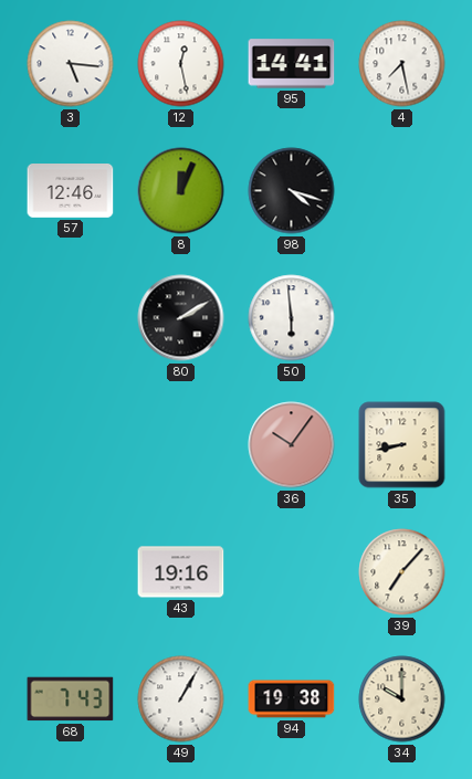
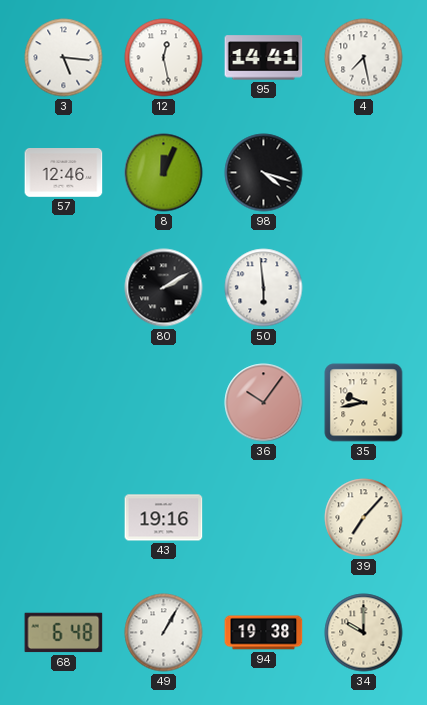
35: 8:43 -> 9:43
68: 7:43 -> 6:48
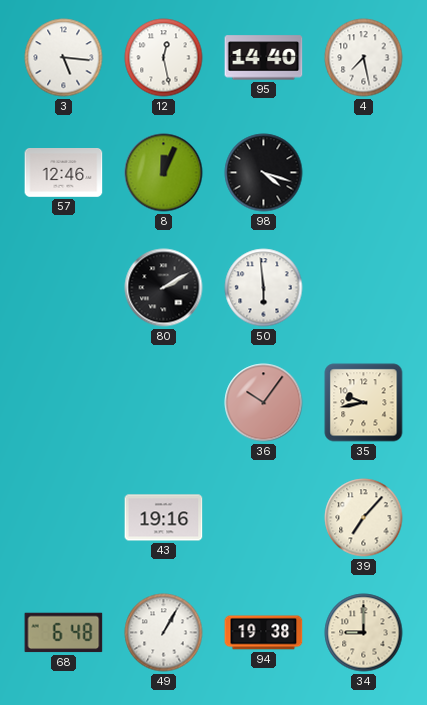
95: 14:41 -> 14:40
34: 10:00 -> 9:00
